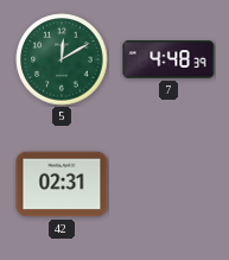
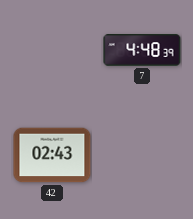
5: 12:10 -> none
42: 02:31 -> 02:43
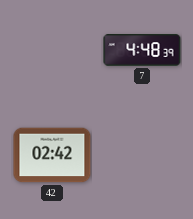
42: 02:43 -> 02:42
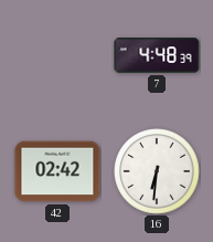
16: none -> 6:31
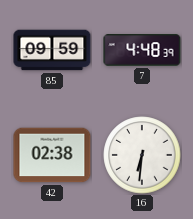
85: none -> 09:59
42: 02:42 -> 02:38
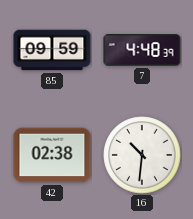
16: 6:31 -> 10:31
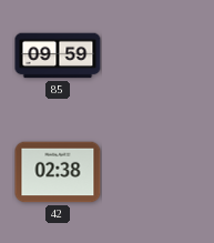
7: 4:48 -> none
16: 10:31 -> none
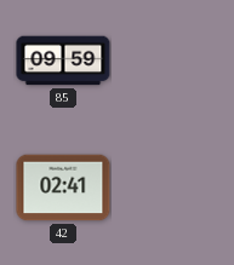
42: 02:38 -> 02:41
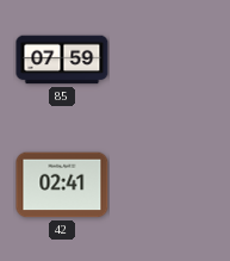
85: 09:59 -> 07:59
